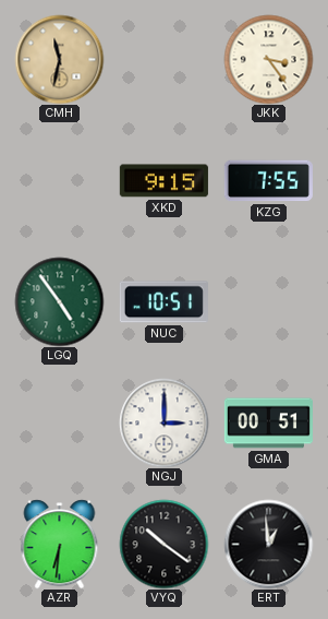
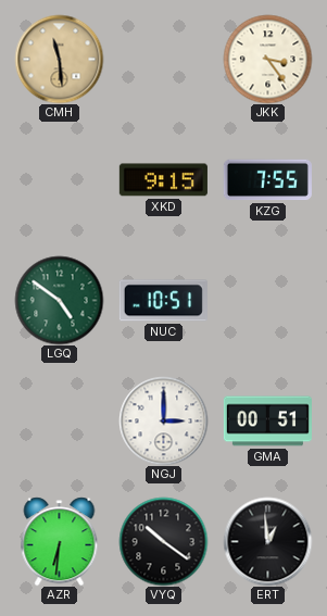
CMH: 11:32 -> 11:29
LGQ: 4:54 -> 4:51
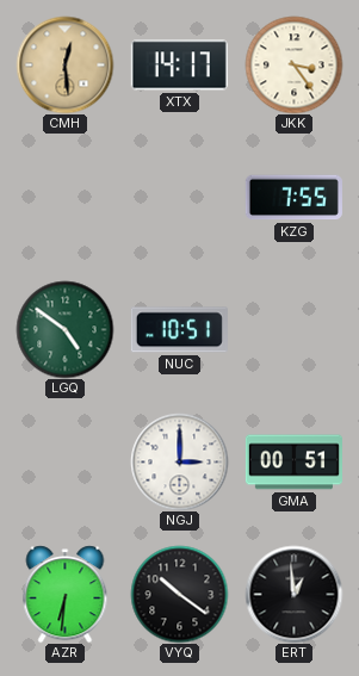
CMH: 11:29 -> 12:29
XTX: none -> 14:17
XKD: 9:15 -> none
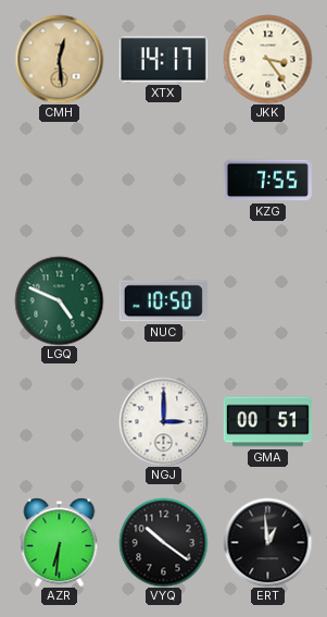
LGQ: 4:51 -> 4:49
NUC: 10:51 -> 10:50
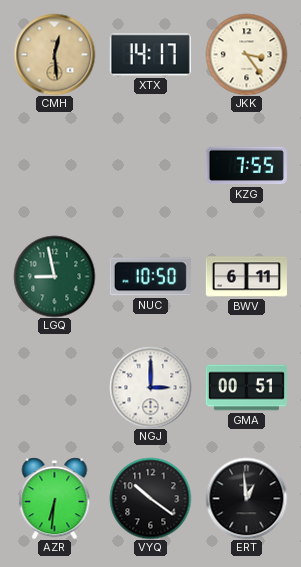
LGQ: 4:49 -> 8:58
BWV: none -> 6:11
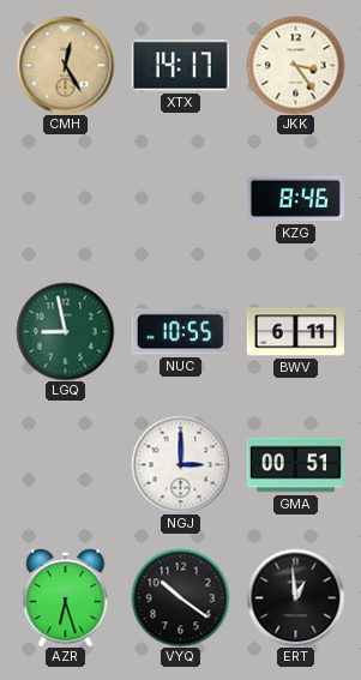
CMH: 12:29 -> 12:25
KZG: 7:55 -> 8:46
NUC: 10:50 -> 10:55
AZR: 6:31 -> 6:27
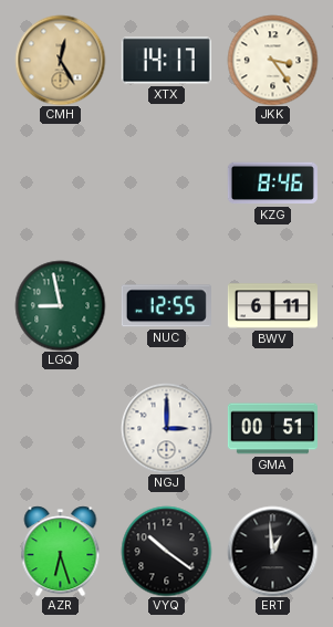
NUC: 10:55 -> 12:55
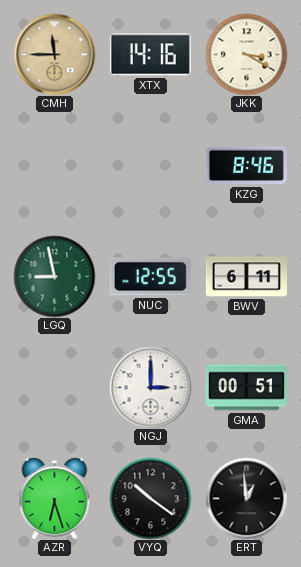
CMH: 12:25 -> 11:45
XTX: 14:17 -> 14:16
JKK: 3:24 -> 3:20
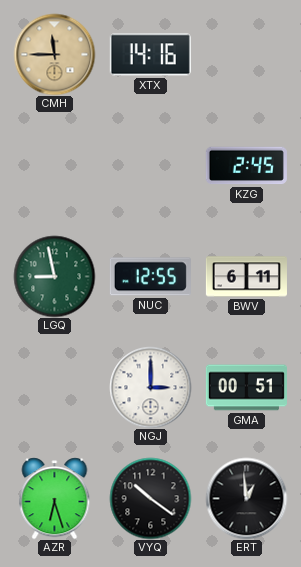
JKK: 3:20 -> none
KZG: 8:46 -> 2:45
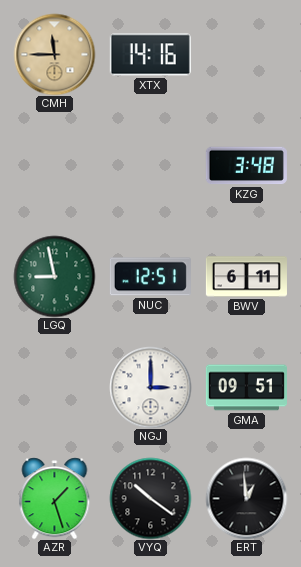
KZG: 2:45 -> 3:48
NUC: 12:55 -> 12:51
GMA: 00:51 -> 09:51
AZR: 6:27 -> 1:27
